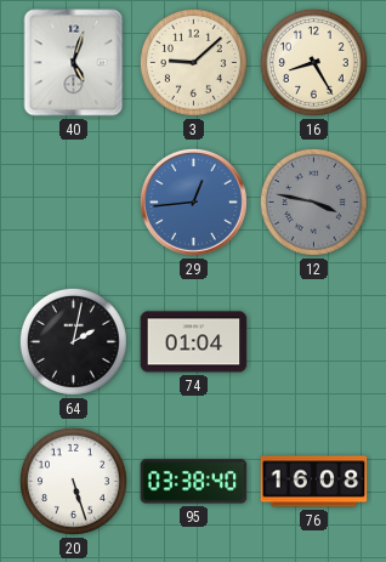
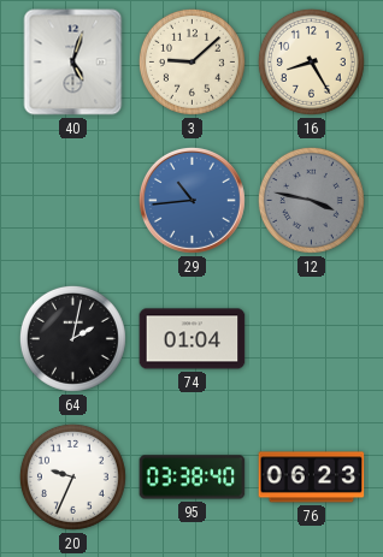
29: 12:44 -> 10:44
20: 5:27 -> 9:34
76: 16:08 -> 06:23
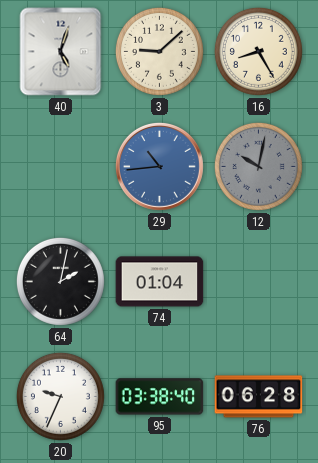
12: 3:47 -> 10:02
76: 06:23 -> 06:28
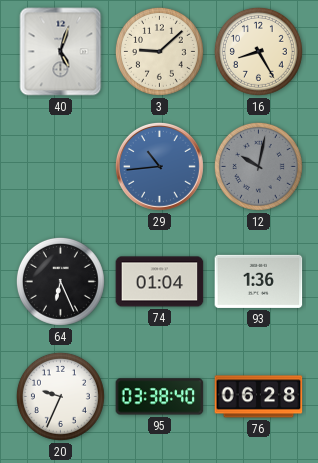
64: 2:02 -> 6:26
93: none -> 1:36
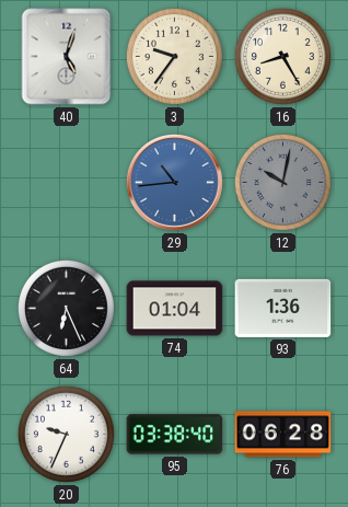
3: 9:08 -> 9:36
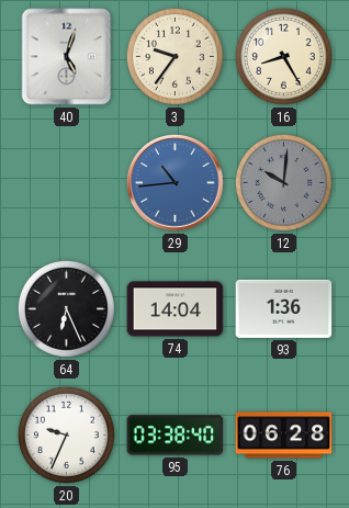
12: 10:02 -> 10:01
74: 01:04 -> 14:04
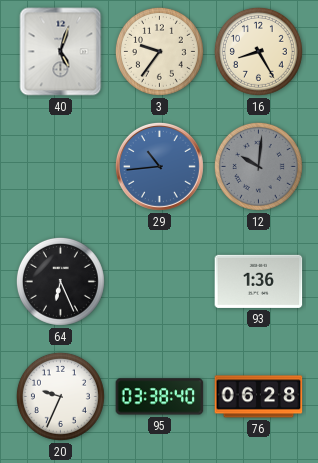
74: 14:04 -> none
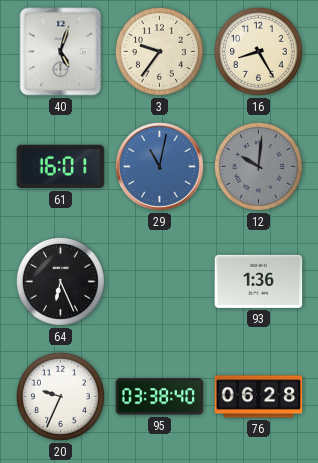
61: none -> 16:01
29: 10:44 -> 11:02
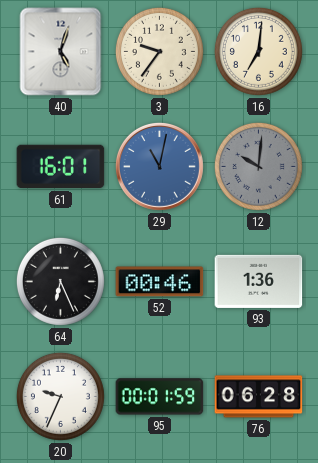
16: 8:25 -> 7:01
52: none -> 00:46
95: 03:38 -> 00:01
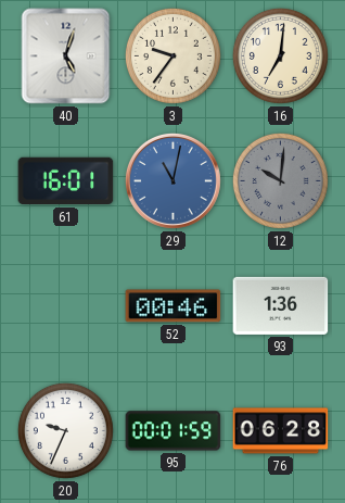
64: 6:26 -> none
